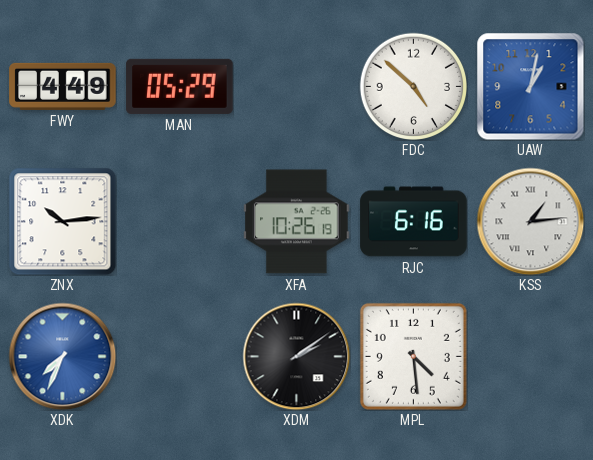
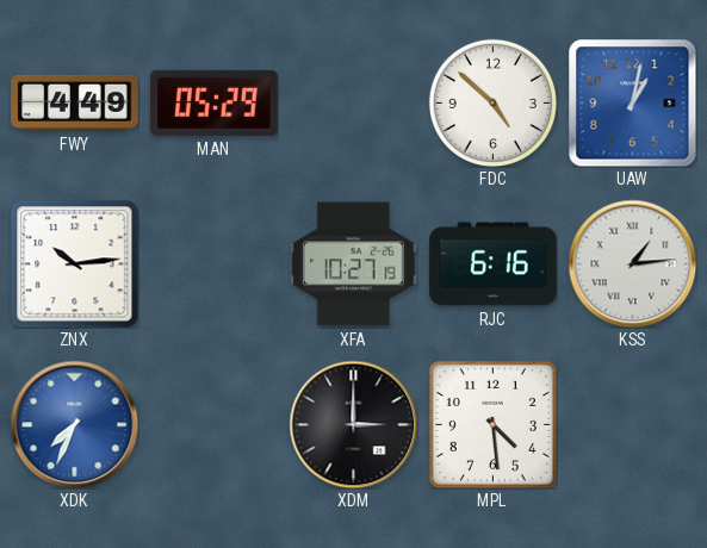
XFA: 10:26 -> 10:27
XDM: 2:09 -> 3:00
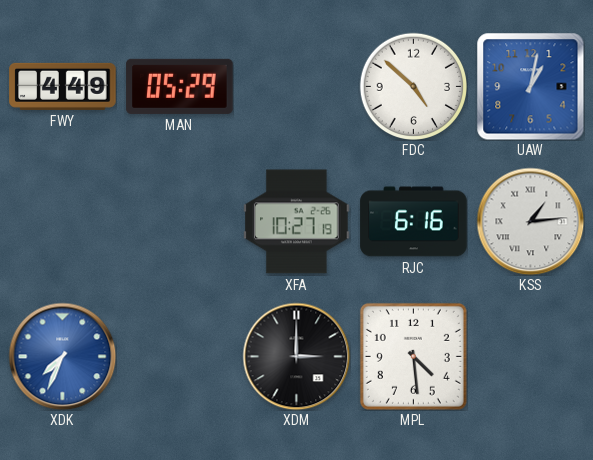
ZNX: 10:14 -> none
